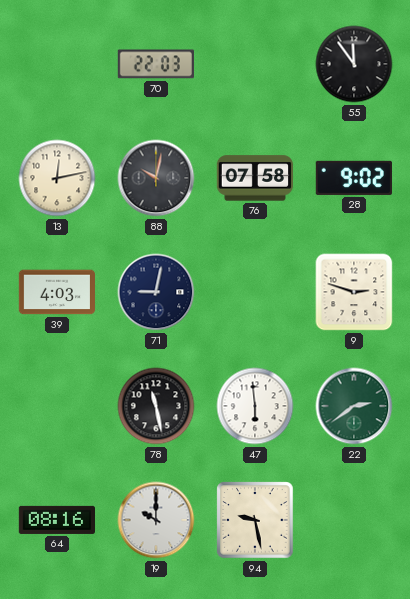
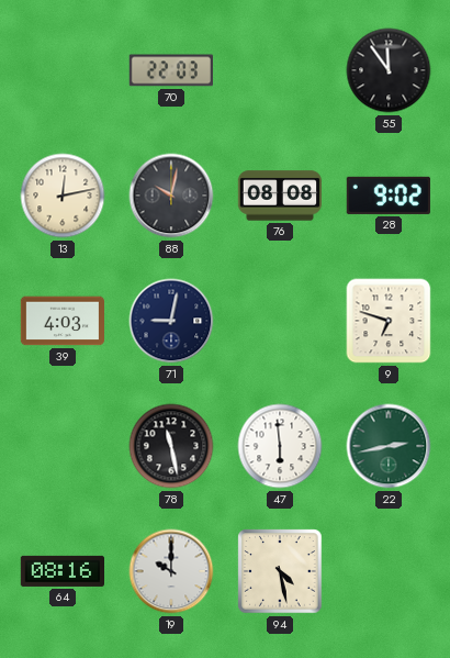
76: 07:58 -> 08:08
9: 2:48 -> 6:48
22: 2:39 -> 2:43
94: 9:28 -> 4:28
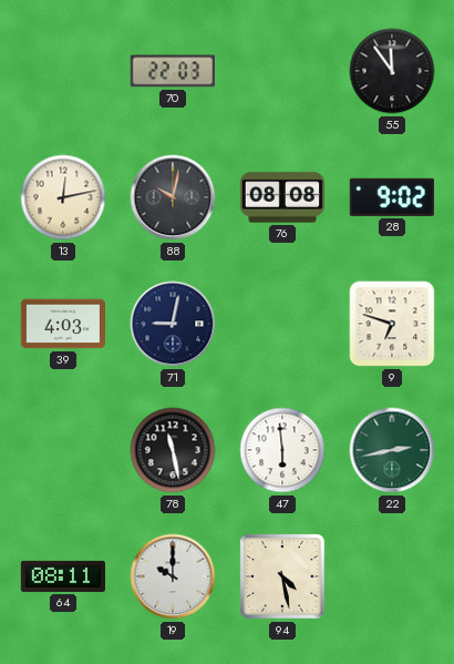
64: 08:16 -> 08:11
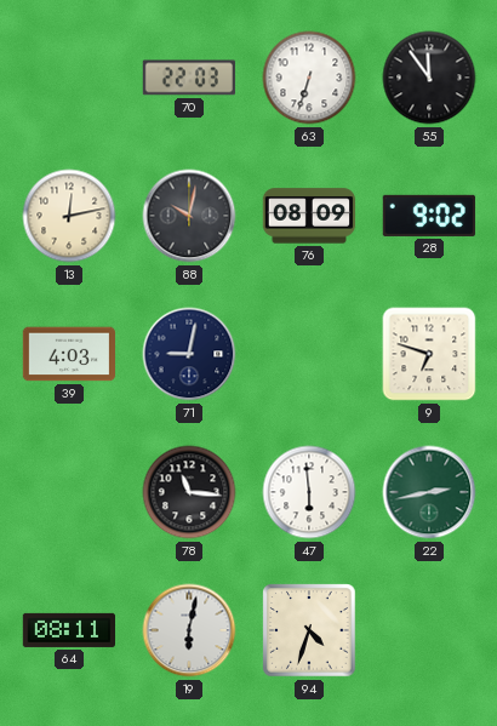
63: none -> 6:33
76: 08:08 -> 08:09
78: 11:28 -> 11:16
19: 10:00 -> 6:02
94: 4:28 -> 4:33
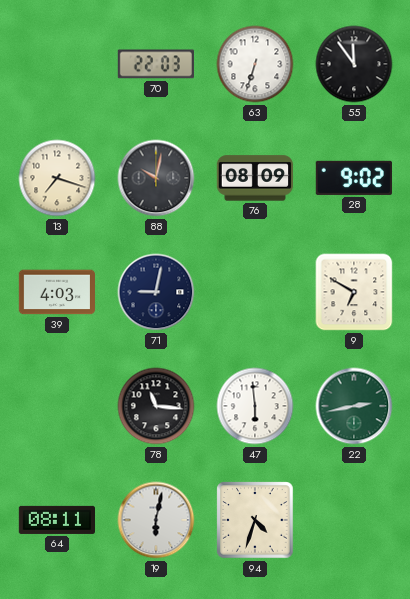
13: 12:13 -> 7:18
9: 6:48 -> 6:50
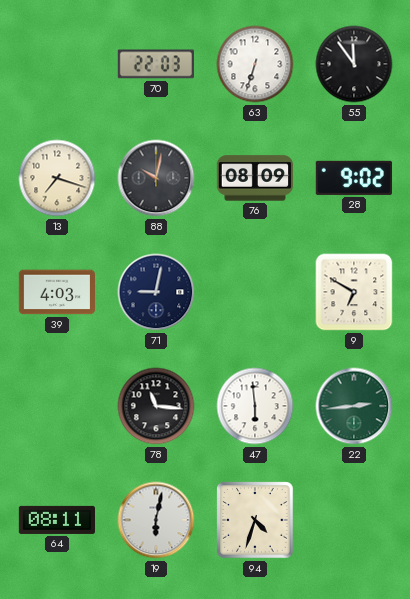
22: 2:43 -> 2:44
